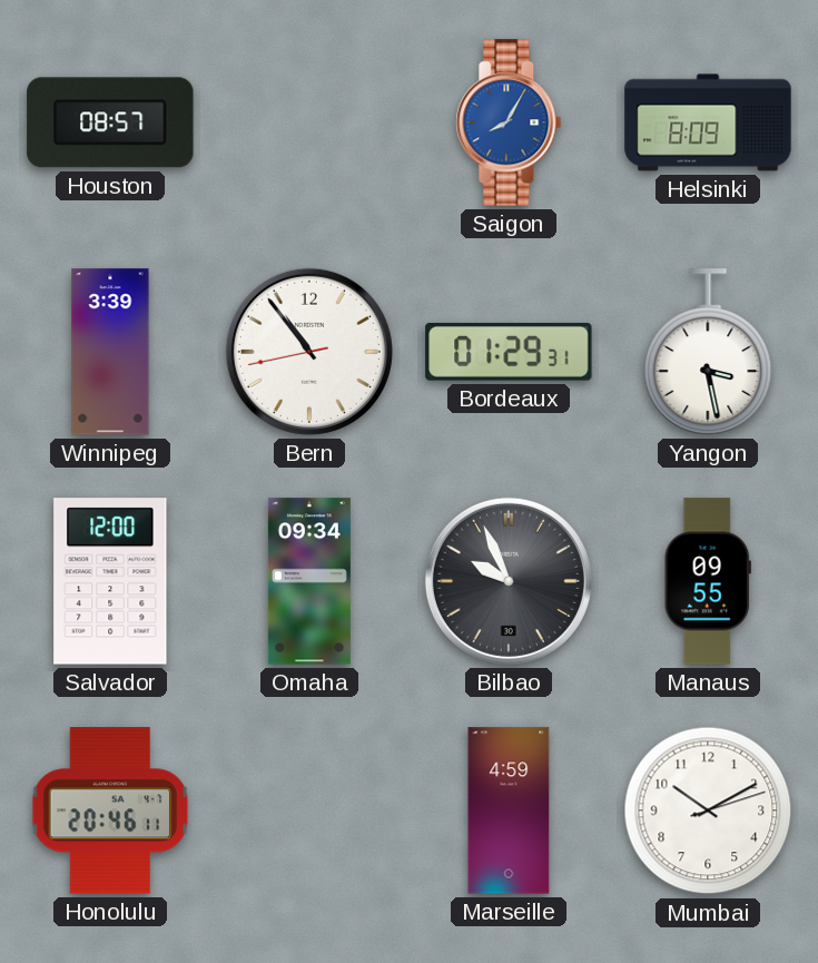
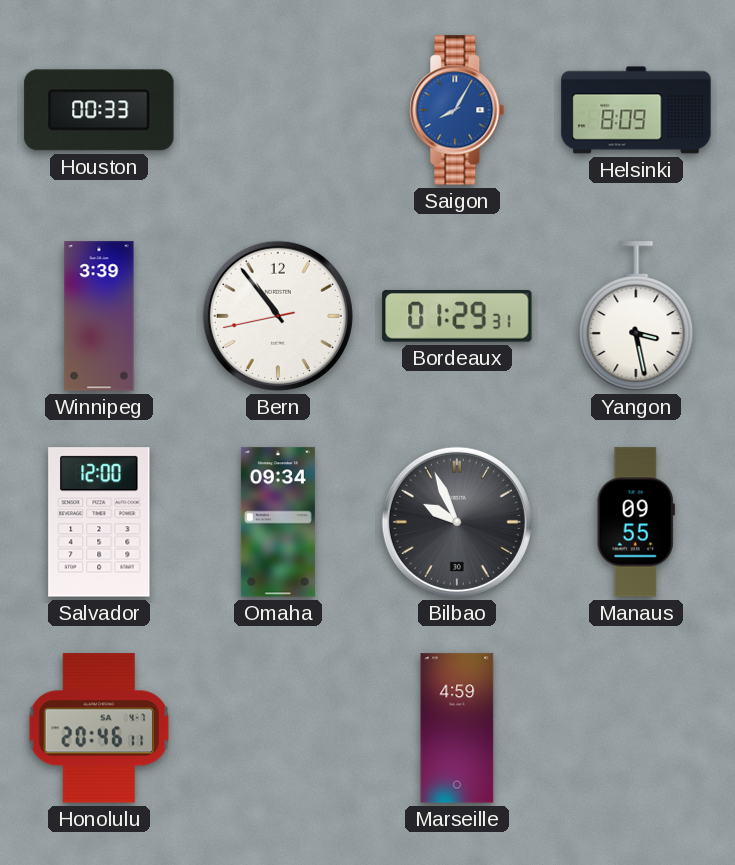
Houston: 08:57 -> 00:33
Mumbai: 10:10 -> none
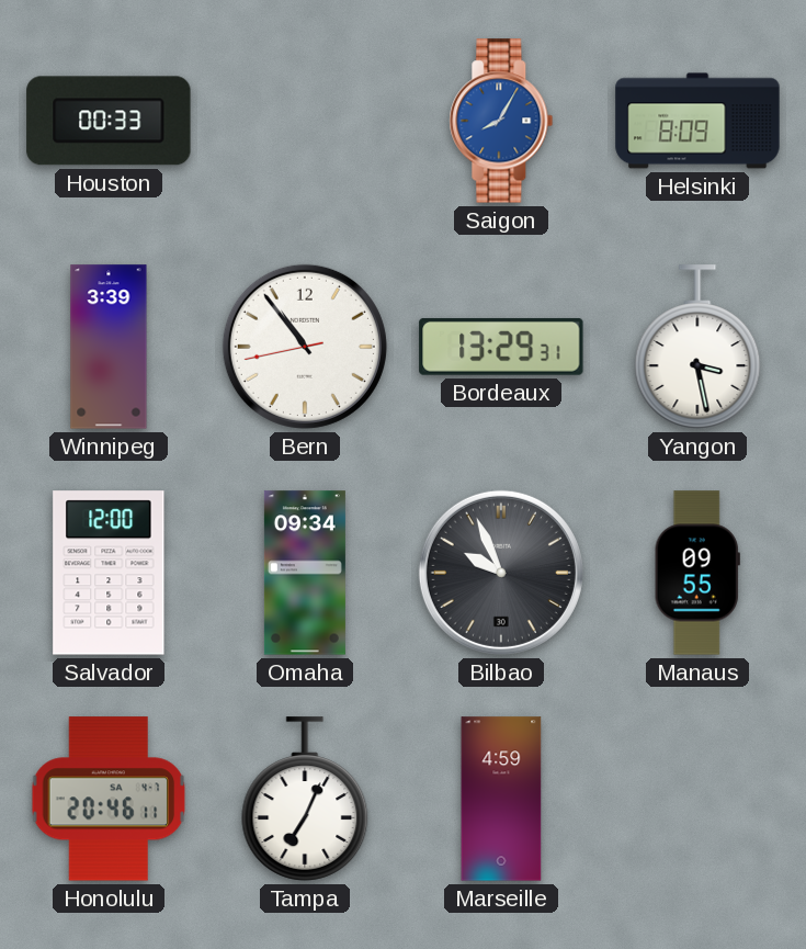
Bordeaux: 01:29 -> 13:29
Tampa: none -> 7:04
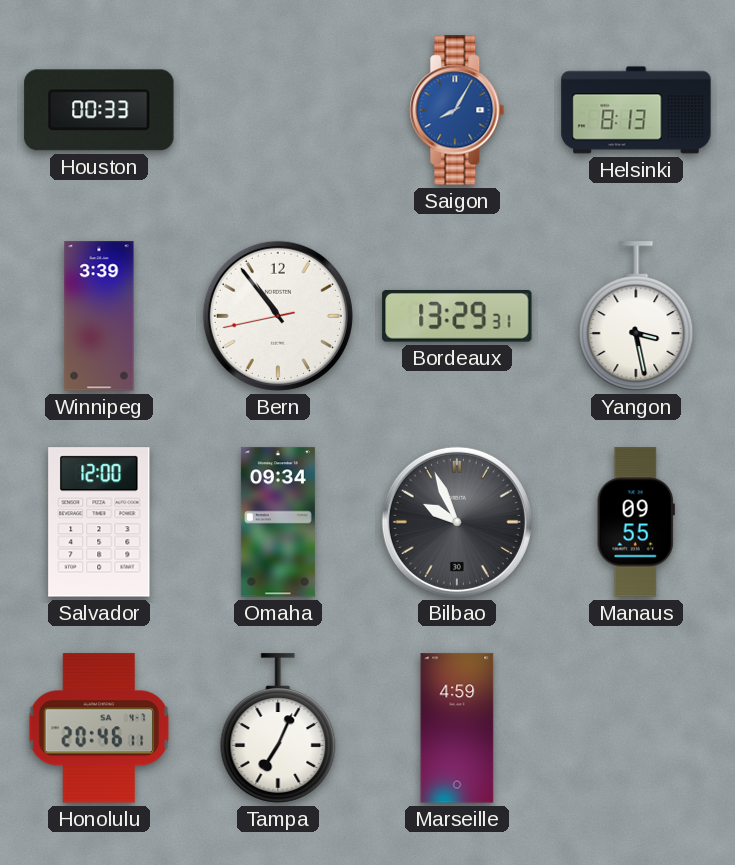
Helsinki: 8:09 -> 8:13
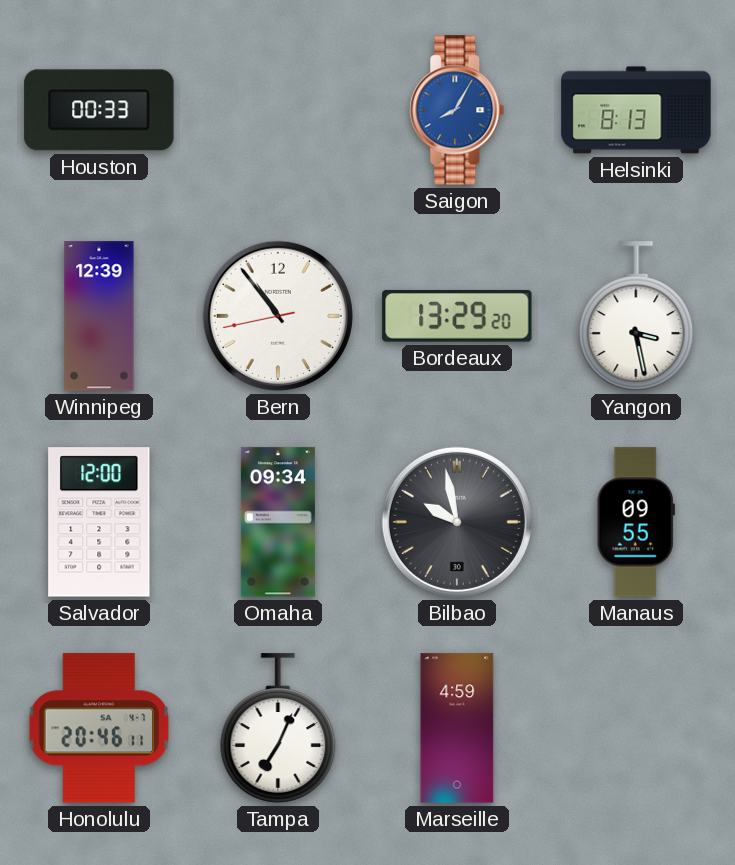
Winnipeg: 3:39 -> 12:39
Bordeaux: 13:29:31 -> 13:29:20
Bilbao: 9:56 -> 9:58
